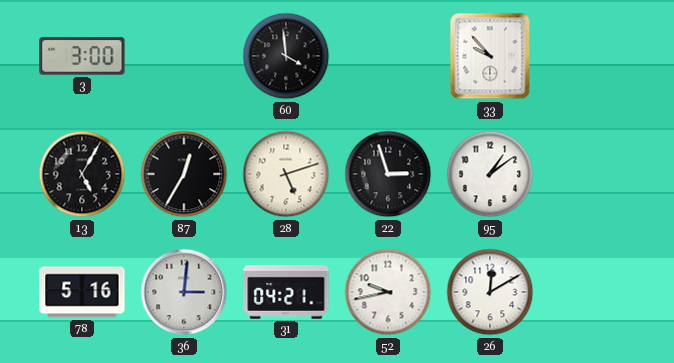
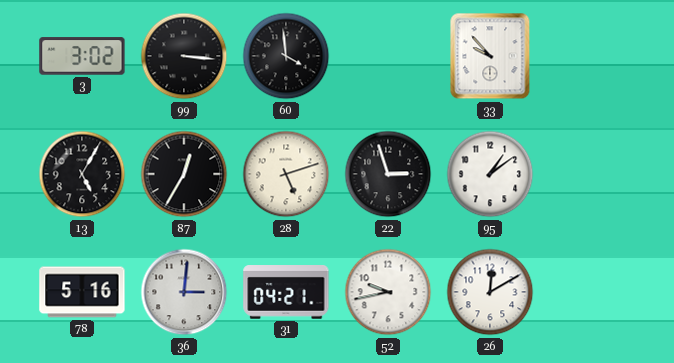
3: 3:00 -> 3:02
99: none -> 3:16
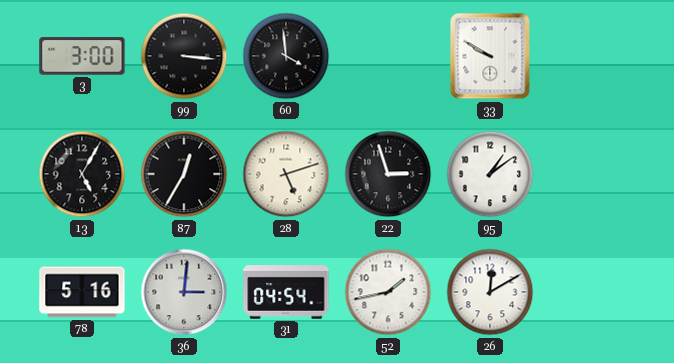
3: 3:02 -> 3:00
33: 9:53 -> 9:50
31: 04:21 -> 04:54
52: 9:43 -> 1:43
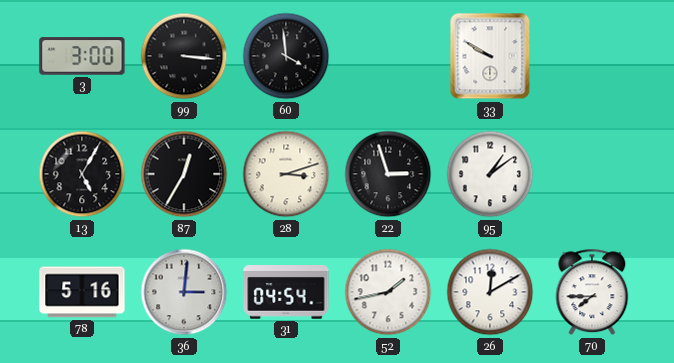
28: 5:12 -> 3:12
70: none -> 7:45
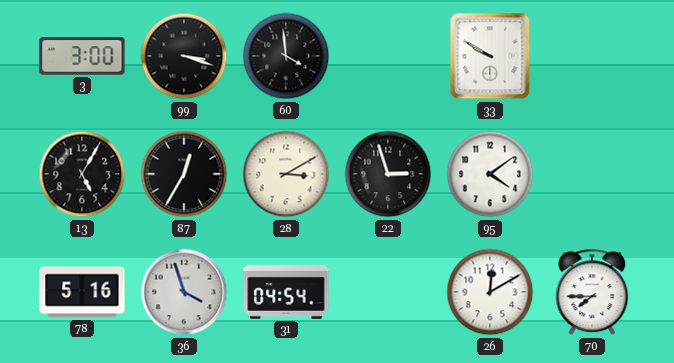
99: 3:16 -> 3:18
28: 3:12 -> 3:10
95: 1:09 -> 4:09
36: 3:01 -> 3:57
52: 1:43 -> none
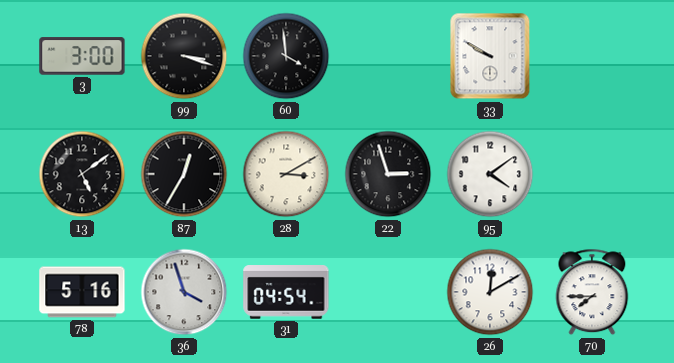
13: 5:05 -> 5:09
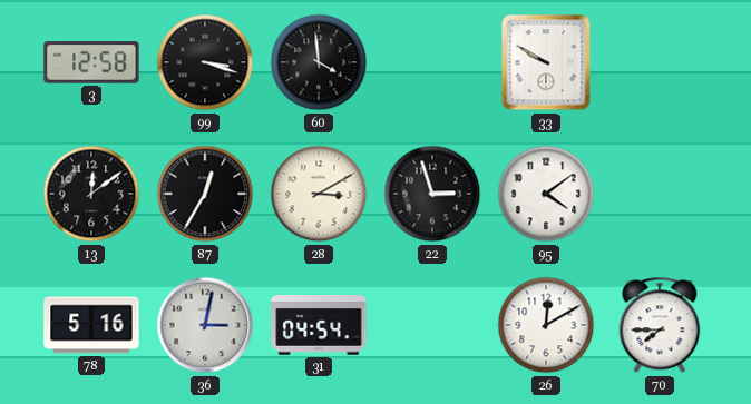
3: 3:00 -> 12:58
13: 5:09 -> 12:09
36: 3:57 -> 3:02
